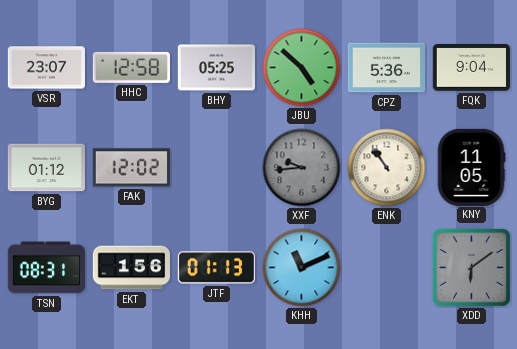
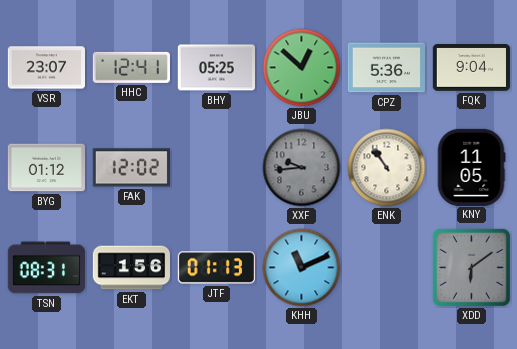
HHC: 12:58 -> 12:41
JBU: 4:52 -> 12:52
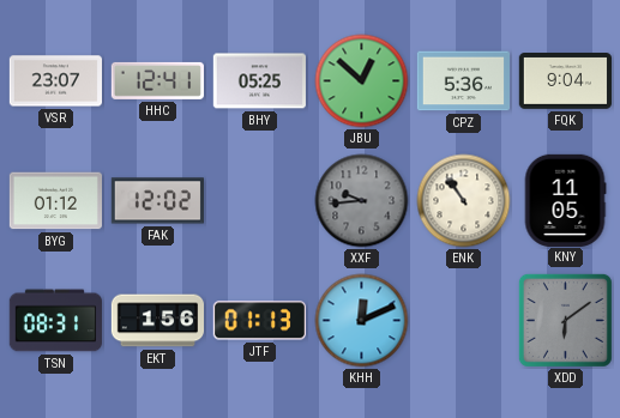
KHH: 11:11 -> 12:11
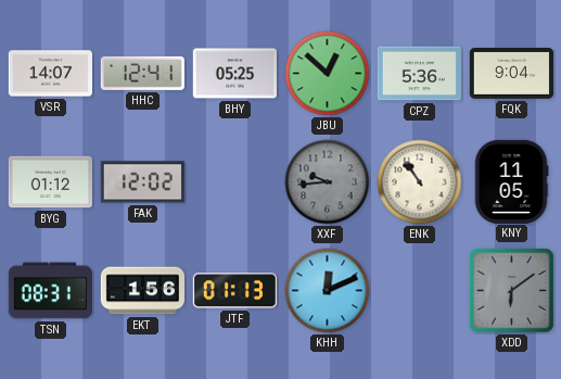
VSR: 23:07 -> 14:07
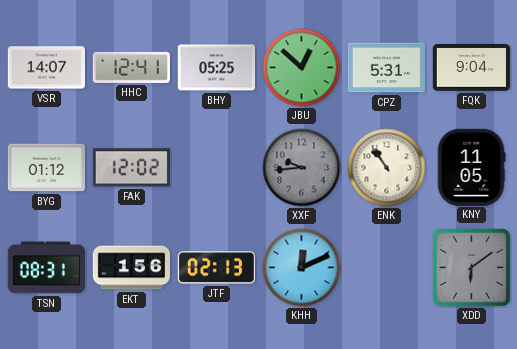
CPZ: 5:36 -> 5:31
JTF: 01:13 -> 02:13
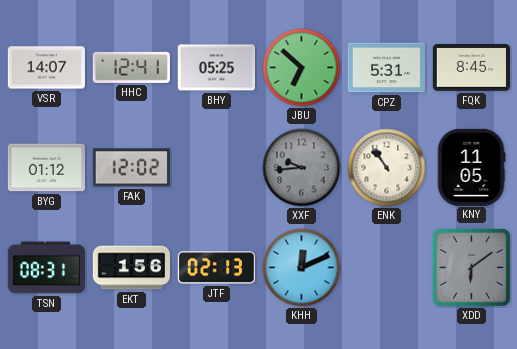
JBU: 12:52 -> 6:52
FQK: 9:04 -> 8:45
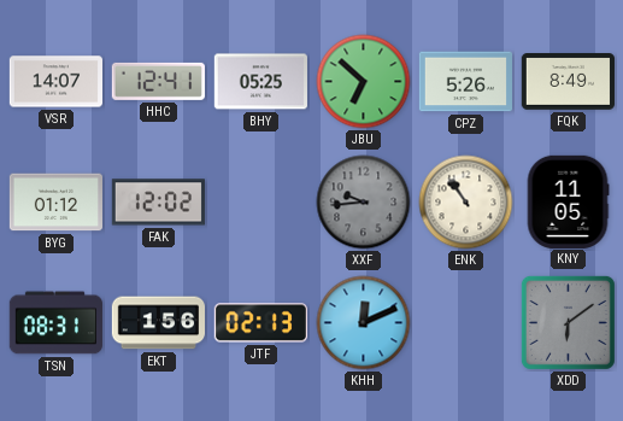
CPZ: 5:31 -> 5:26
FQK: 8:45 -> 8:49
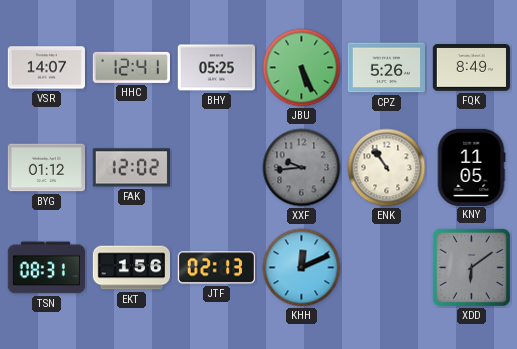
JBU: 6:52 -> 5:26
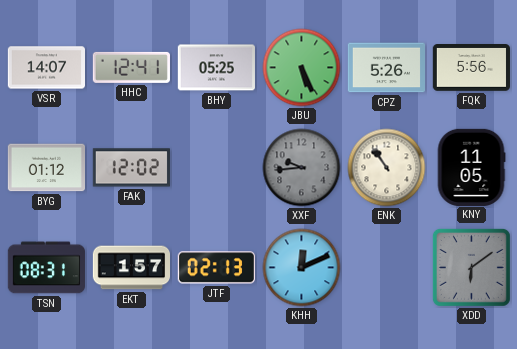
FQK: 8:49 -> 5:56
EKT: 1:56 -> 1:57
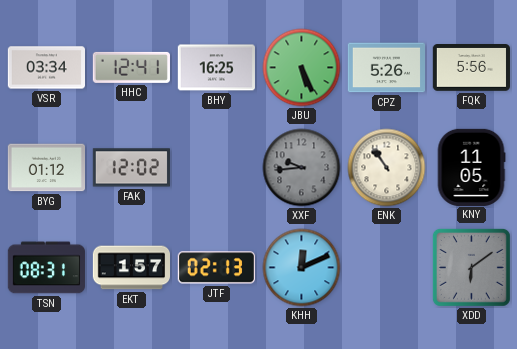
VSR: 14:07 -> 03:34
BHY: 05:25 -> 16:25
